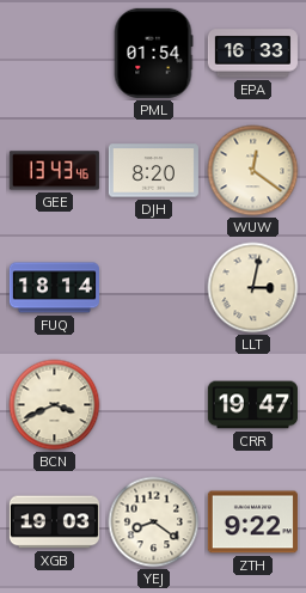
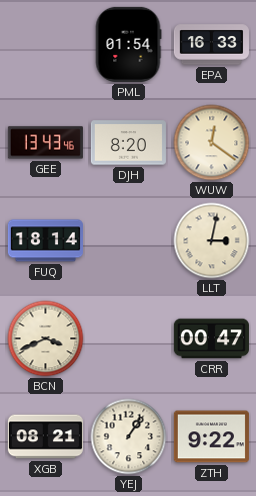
CRR: 19:47 -> 00:47
XGB: 19:03 -> 08:21
YEJ: 8:21 -> 1:06
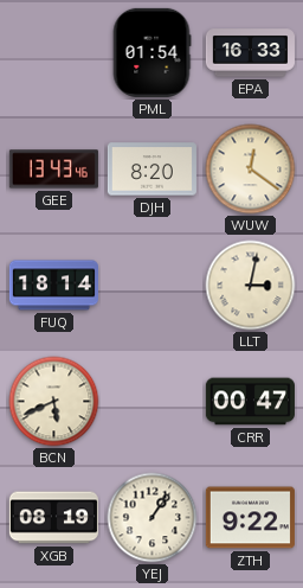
BCN: 3:41 -> 5:41
XGB: 08:21 -> 08:19
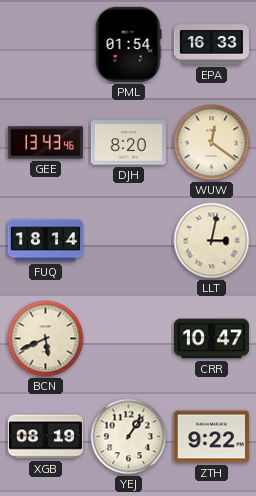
CRR: 00:47 -> 10:47
